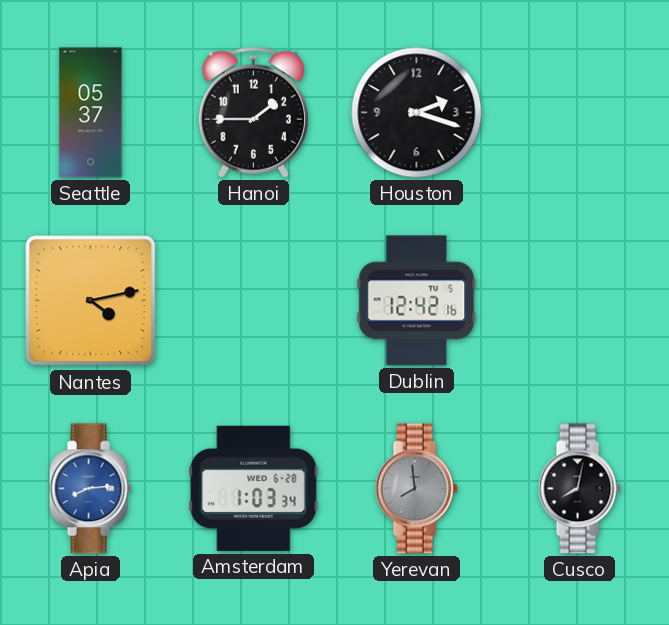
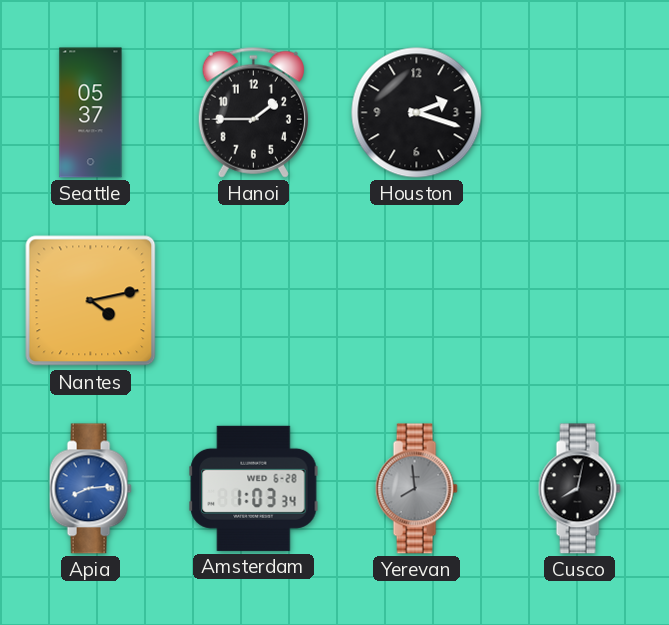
Dublin: 12:42 -> none
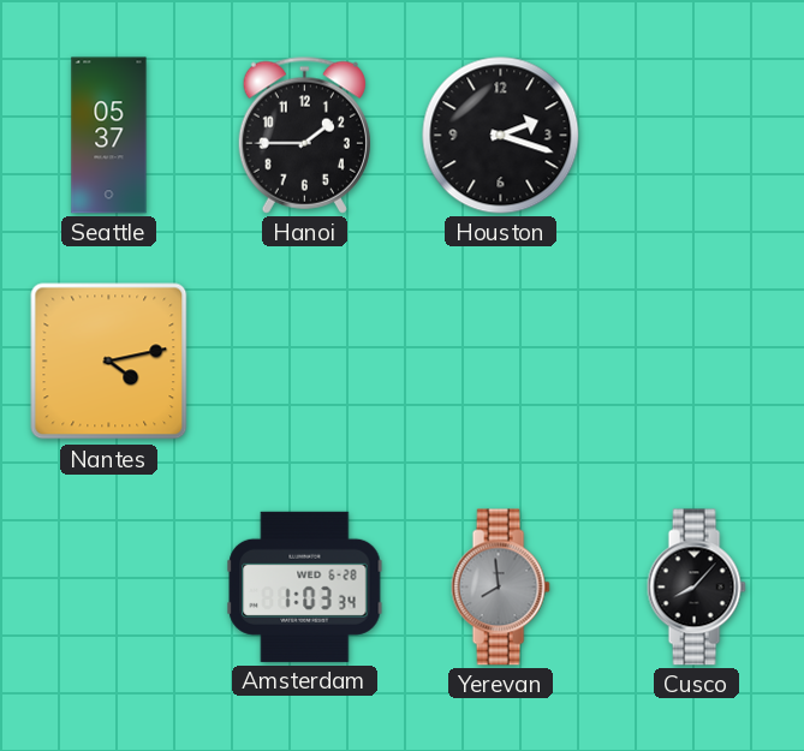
Apia: 8:14 -> none
Cusco: 8:02 -> 8:07
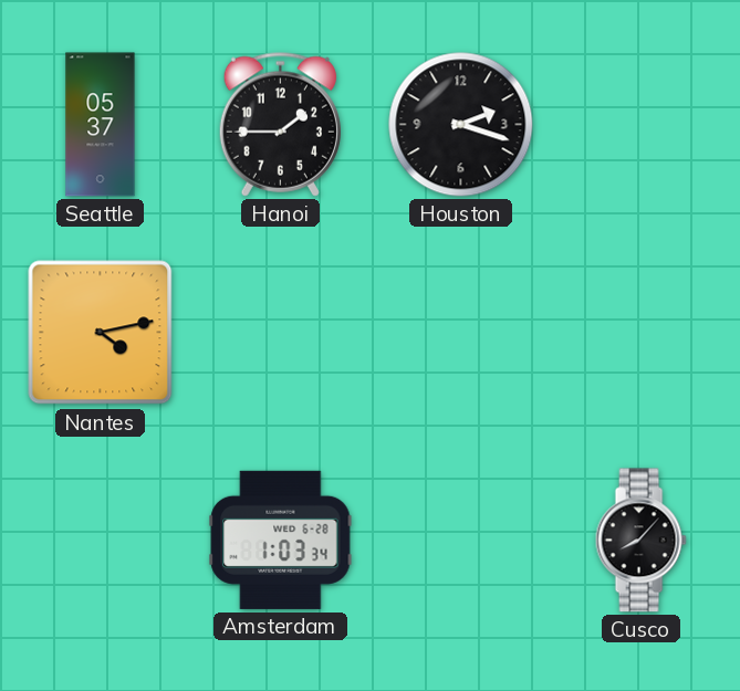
Yerevan: 7:59 -> none
